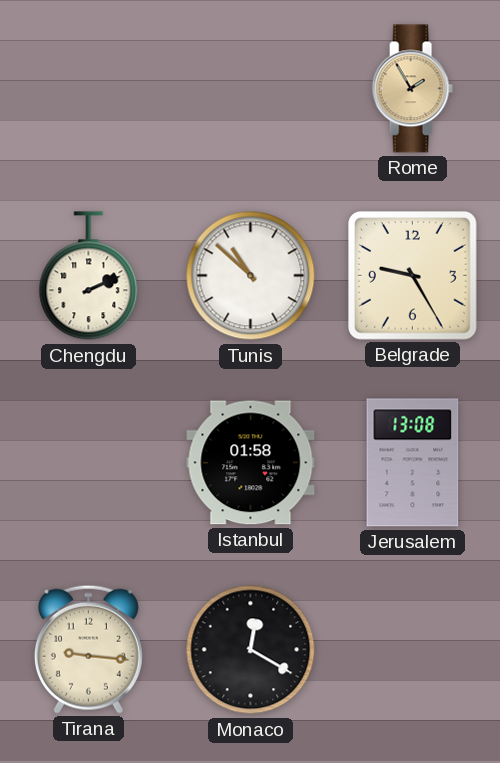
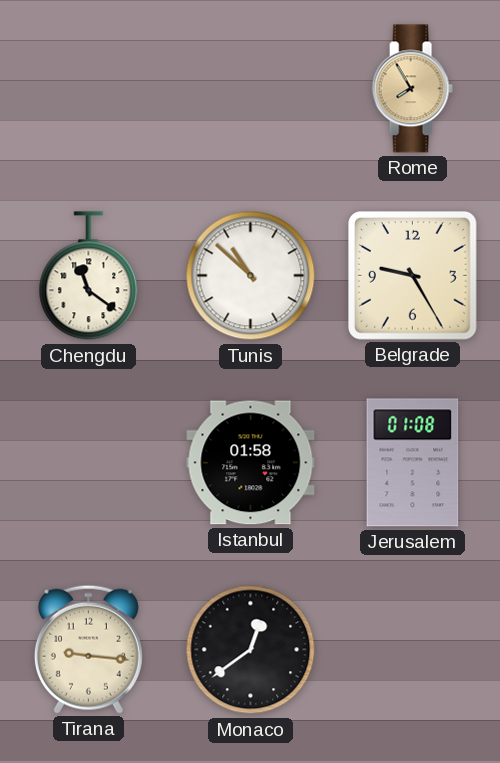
Rome: 1:55 -> 7:55
Chengdu: 2:11 -> 11:21
Jerusalem: 13:08 -> 01:08
Monaco: 12:20 -> 12:39
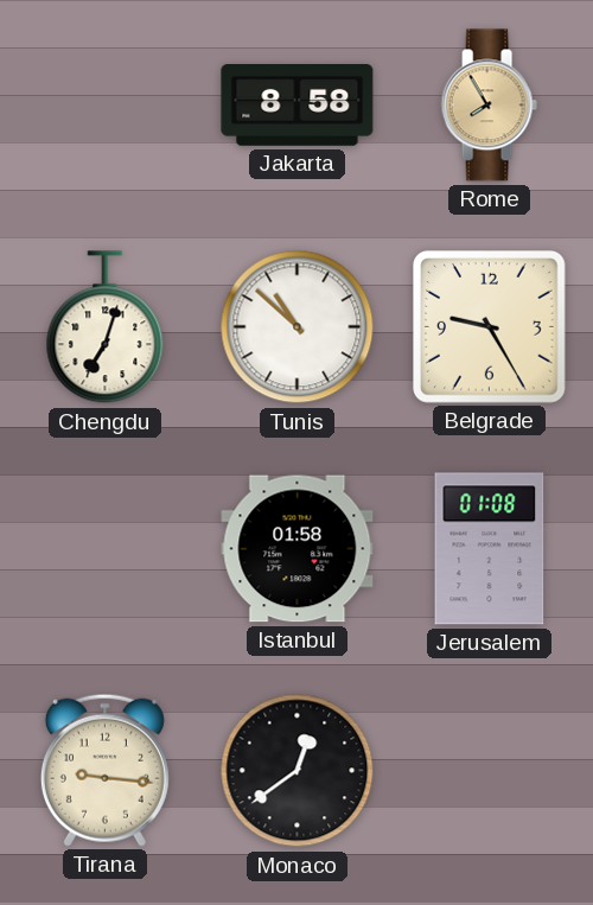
Jakarta: none -> 8:58
Chengdu: 11:21 -> 7:03
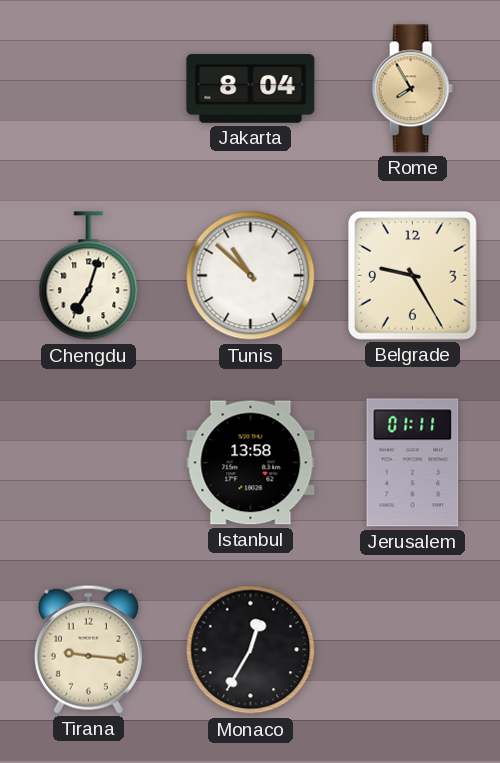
Jakarta: 8:58 -> 8:04
Istanbul: 01:58 -> 13:58
Jerusalem: 01:08 -> 01:11
Monaco: 12:39 -> 12:35
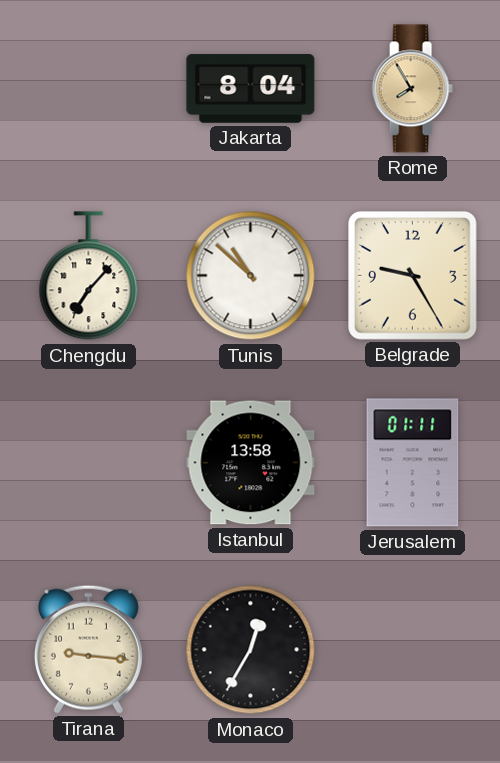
Chengdu: 7:03 -> 7:07
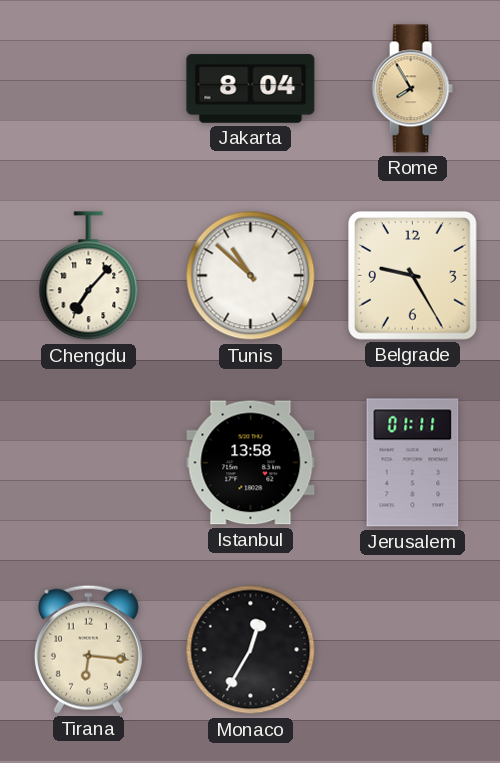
Tirana: 9:16 -> 6:16
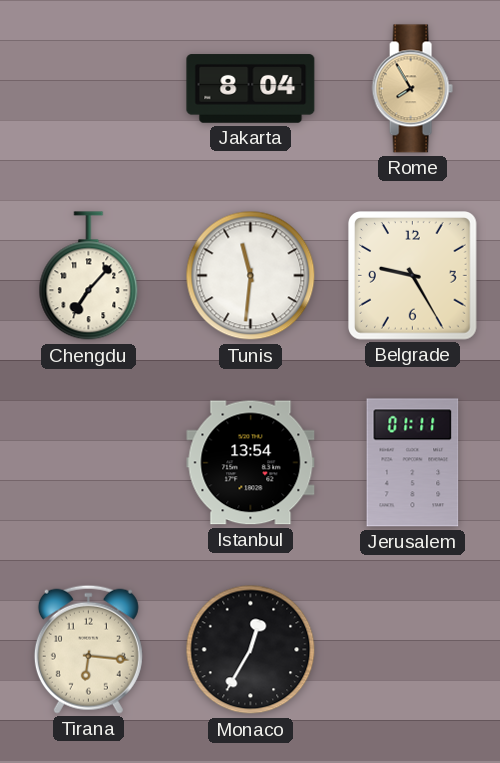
Tunis: 10:52 -> 11:31
Istanbul: 13:58 -> 13:54
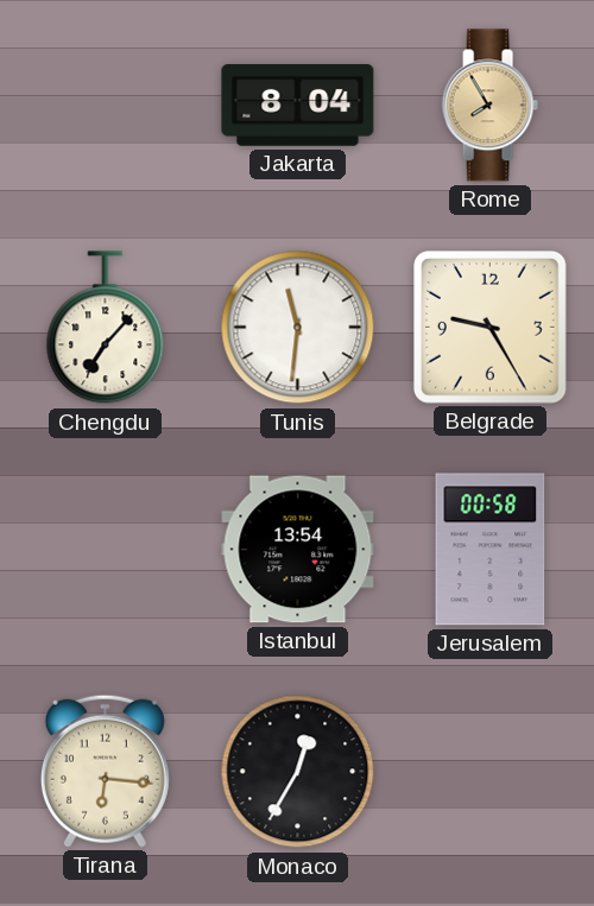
Jerusalem: 01:11 -> 00:58
